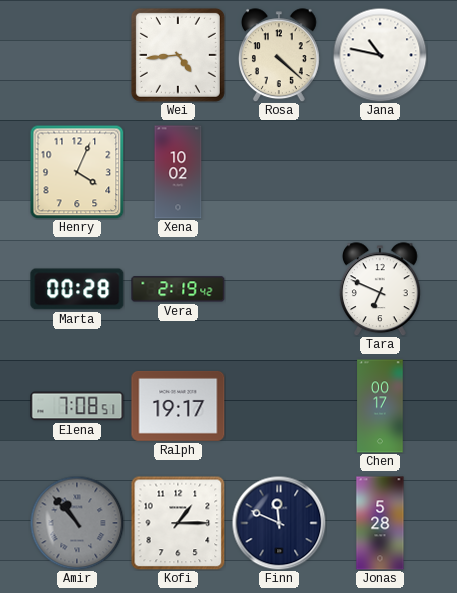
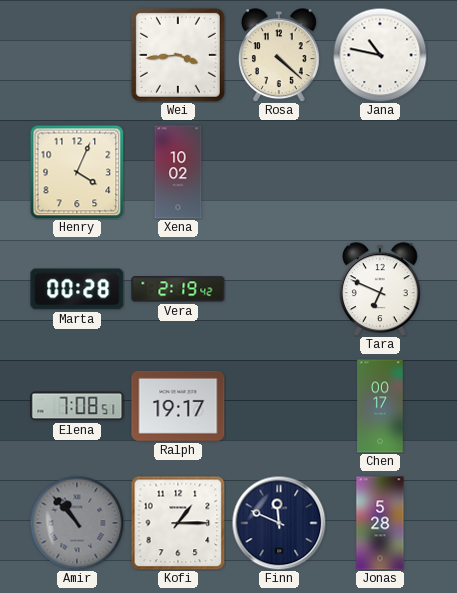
Wei: 4:44 -> 3:44
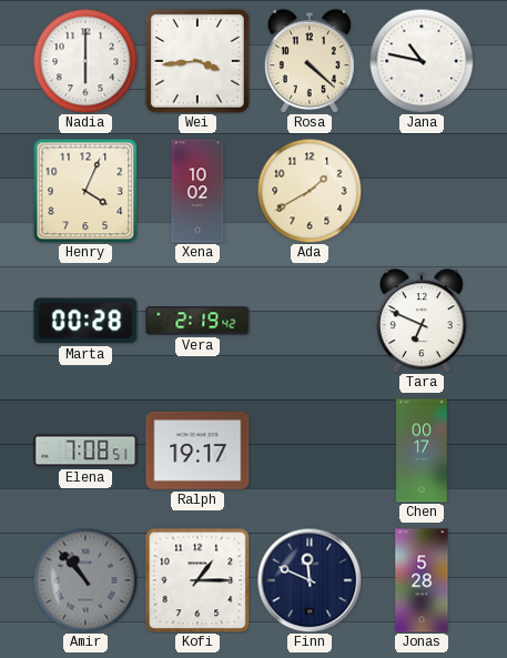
Nadia: none -> 6:00
Ada: none -> 1:40
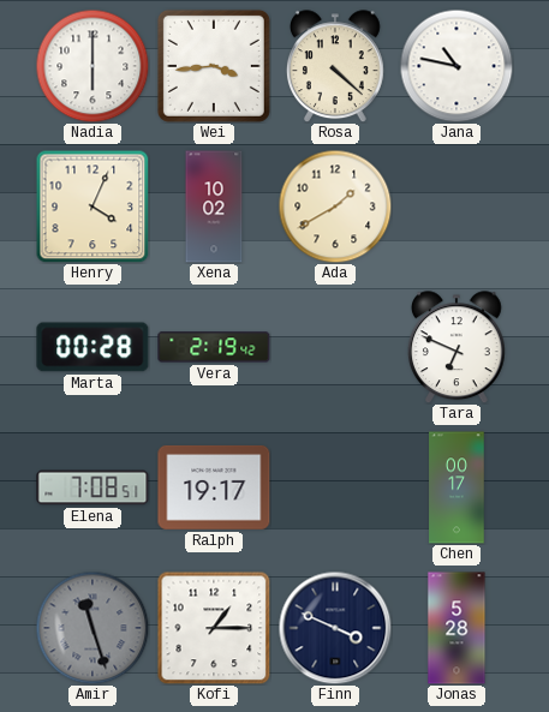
Amir: 10:53 -> 11:27
Finn: 11:49 -> 3:49
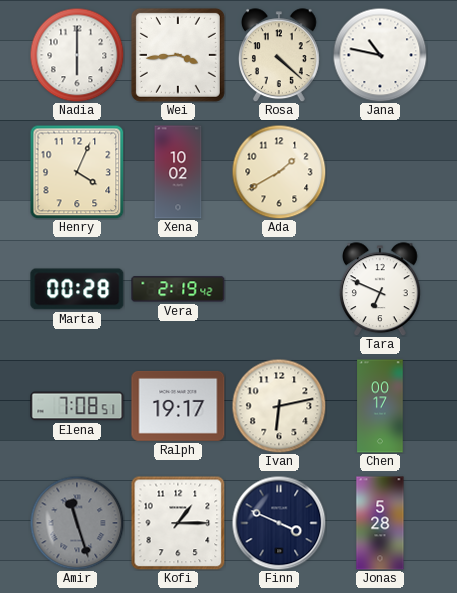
Ivan: none -> 6:13
